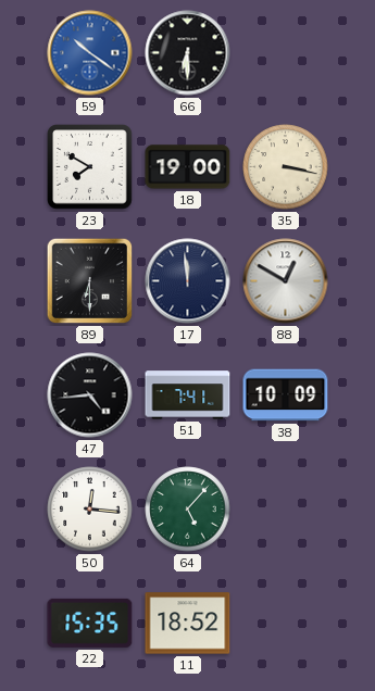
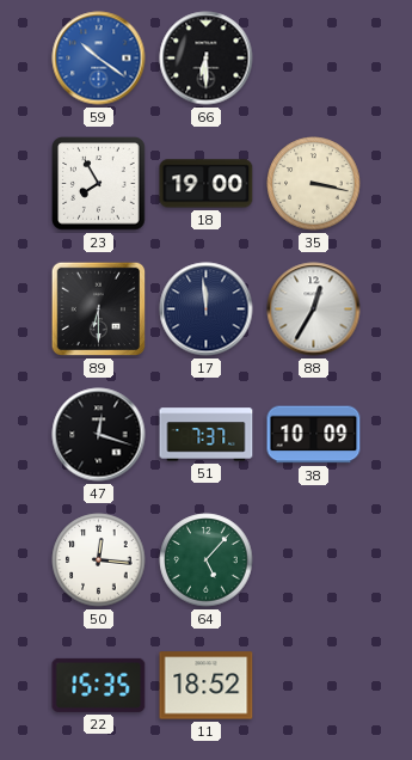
23: 7:50 -> 7:55
88: 12:50 -> 12:35
47: 4:44 -> 12:18
51: 7:41 -> 7:37
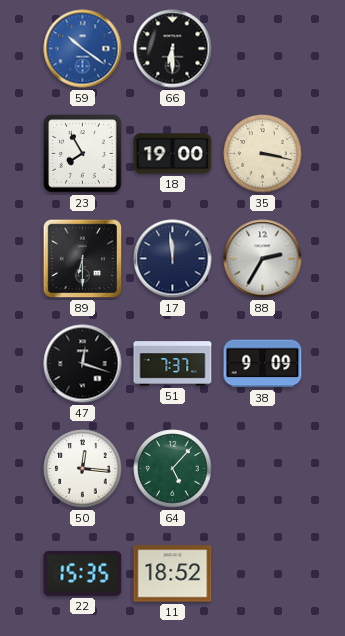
88: 12:35 -> 2:35
38: 10:09 -> 9:09
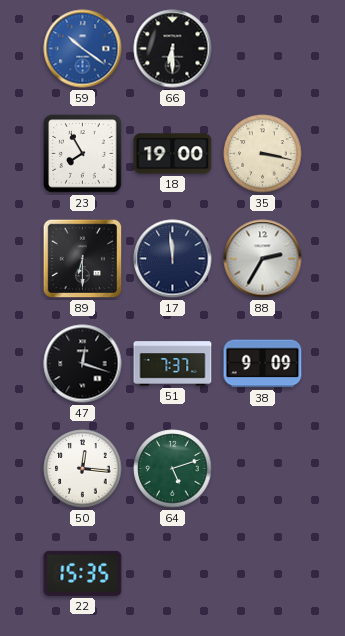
64: 5:07 -> 5:12
11: 18:52 -> none
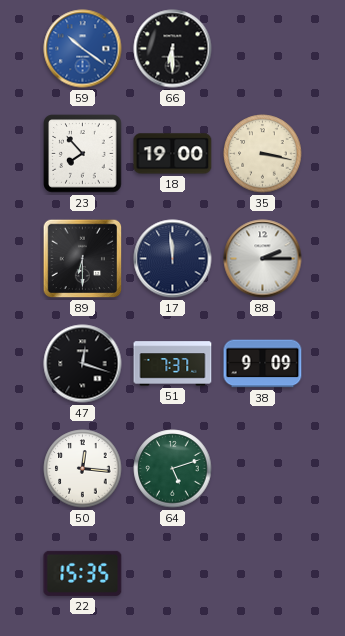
23: 7:55 -> 7:53
88: 2:35 -> 2:15
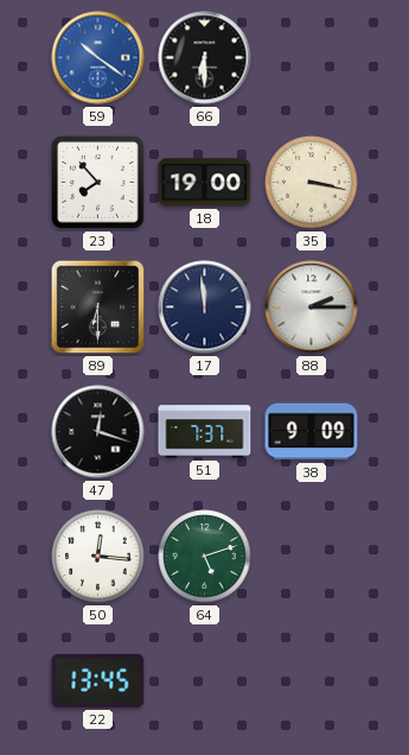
22: 15:35 -> 13:45
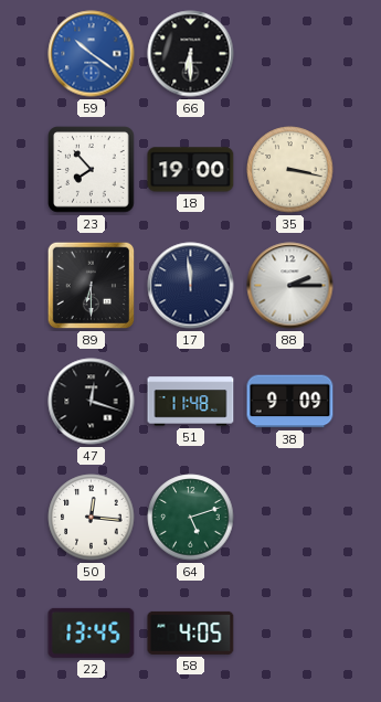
51: 7:37 -> 11:48
58: none -> 4:05
